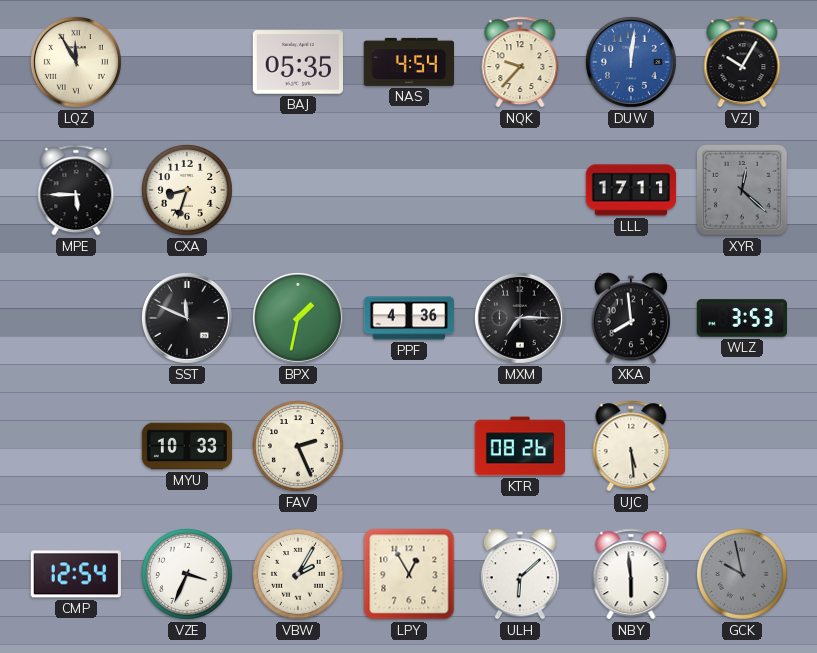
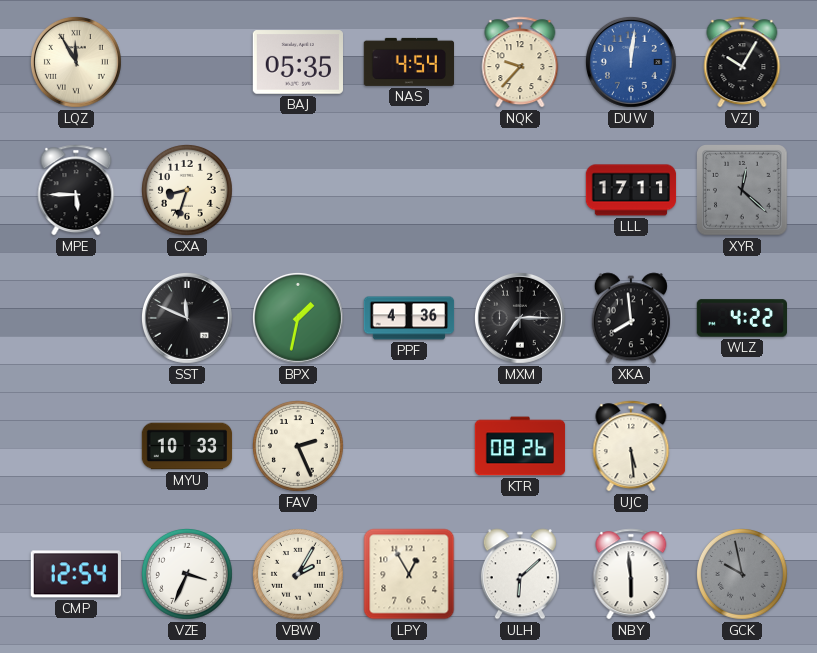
WLZ: 3:53 -> 4:22
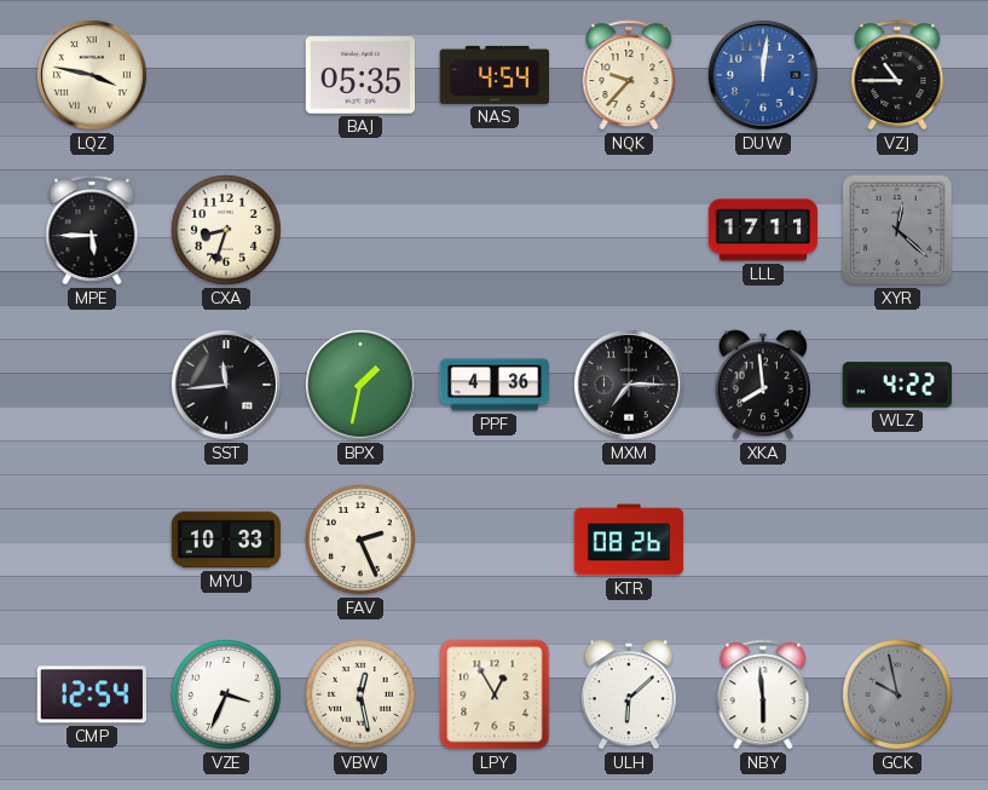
LQZ: 11:55 -> 3:47
VZJ: 10:05 -> 10:45
SST: 11:49 -> 11:44
UJC: 5:29 -> none
VBW: 2:05 -> 12:28
